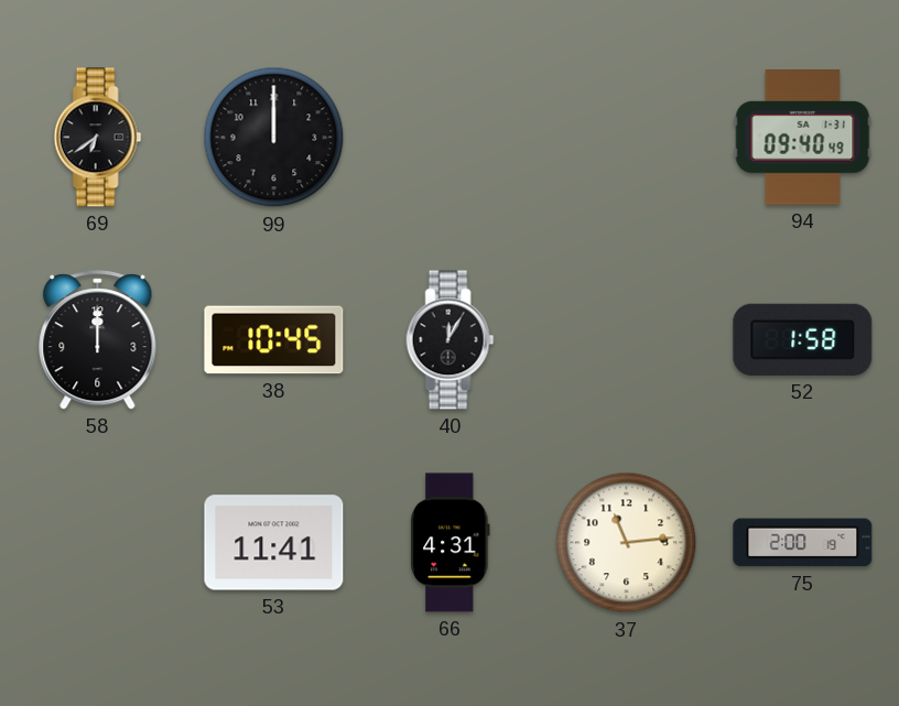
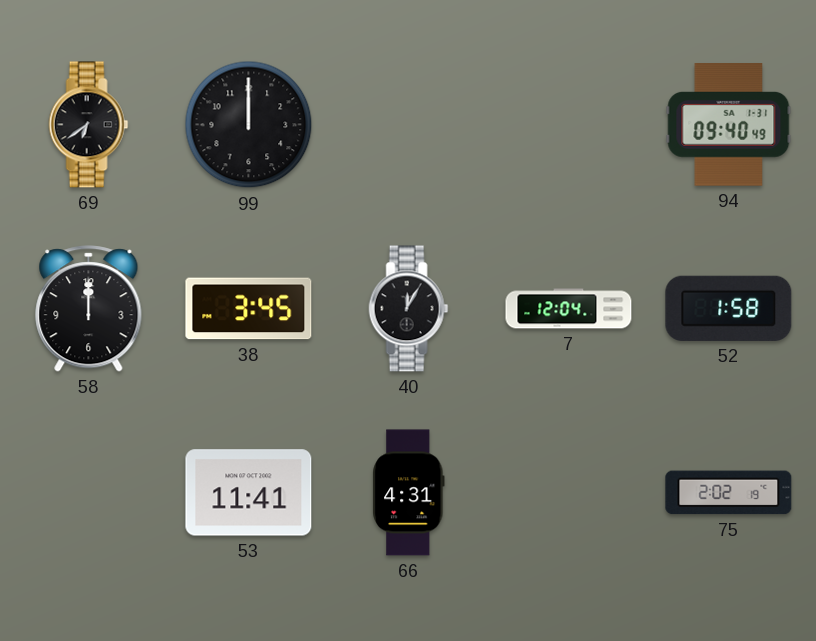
38: 10:45 -> 3:45
7: none -> 12:04
37: 11:14 -> none
75: 2:00 -> 2:02
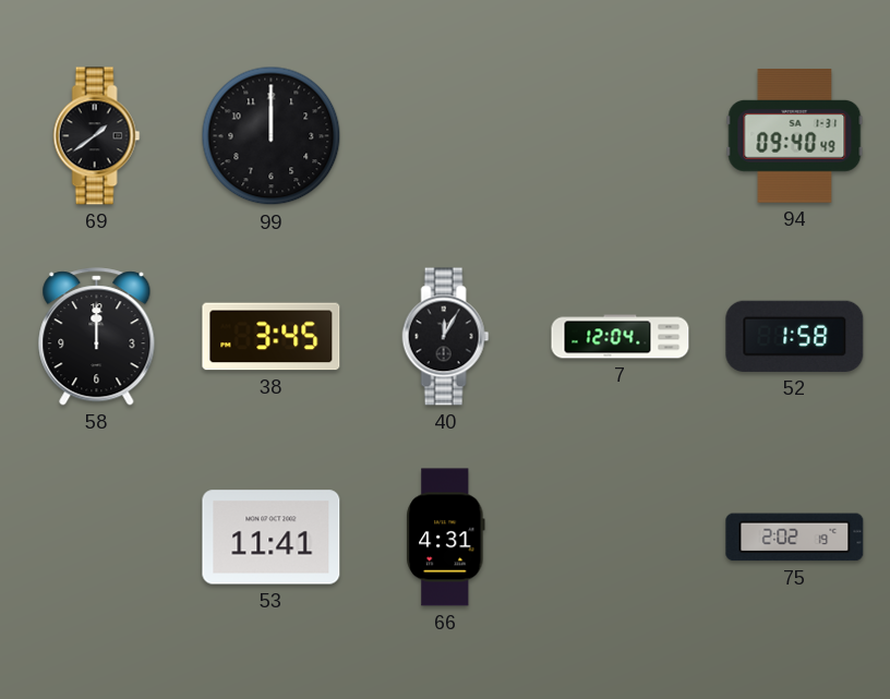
69: 6:39 -> 1:39
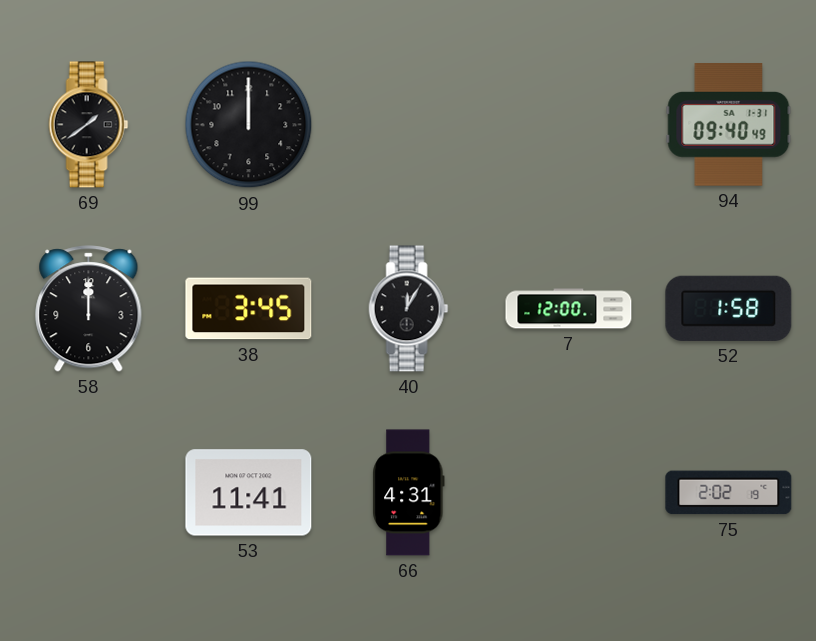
7: 12:04 -> 12:00
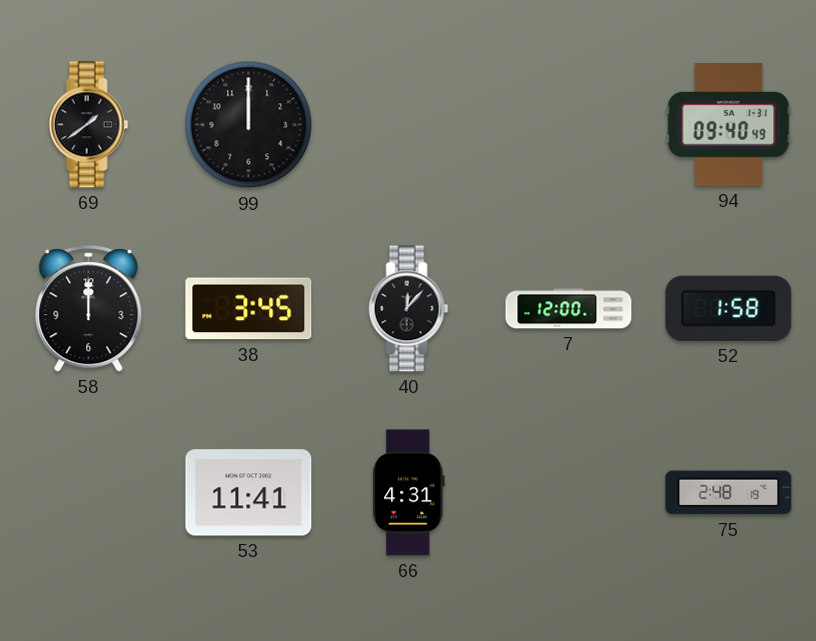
40: 12:05 -> 12:07
75: 2:02 -> 2:48
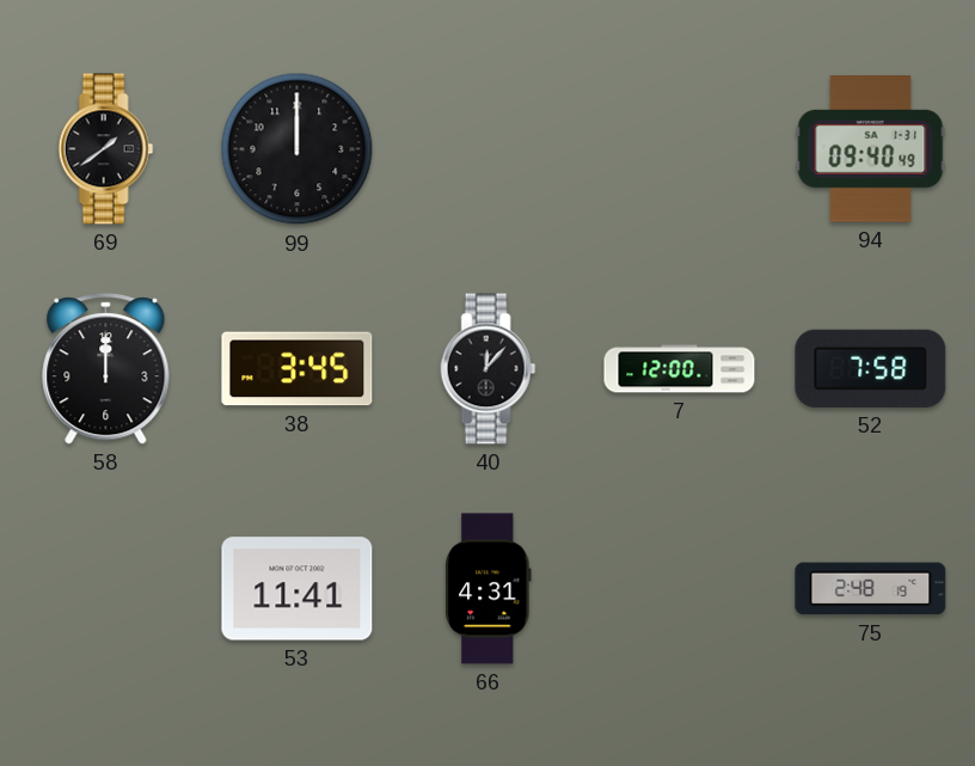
52: 1:58 -> 7:58
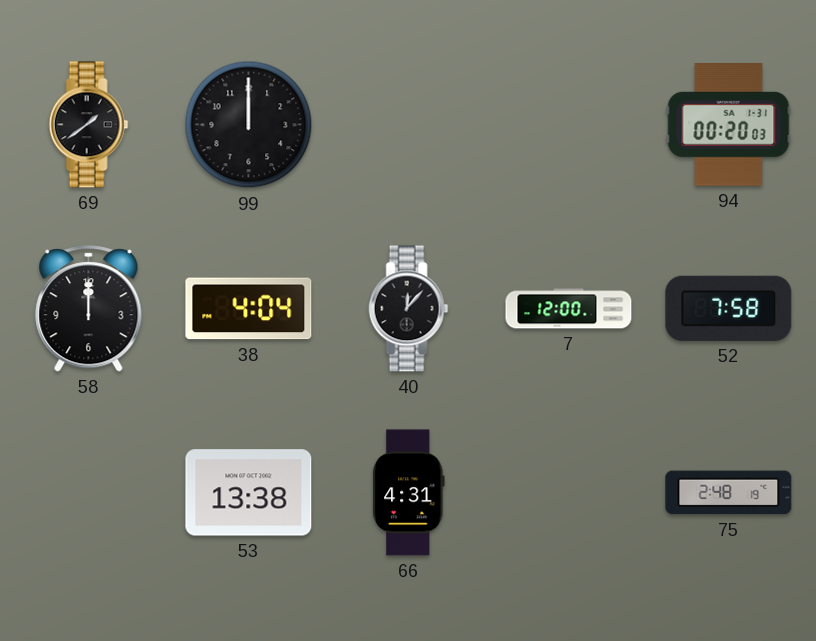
94: 09:40 -> 00:20
38: 3:45 -> 4:04
53: 11:41 -> 13:38
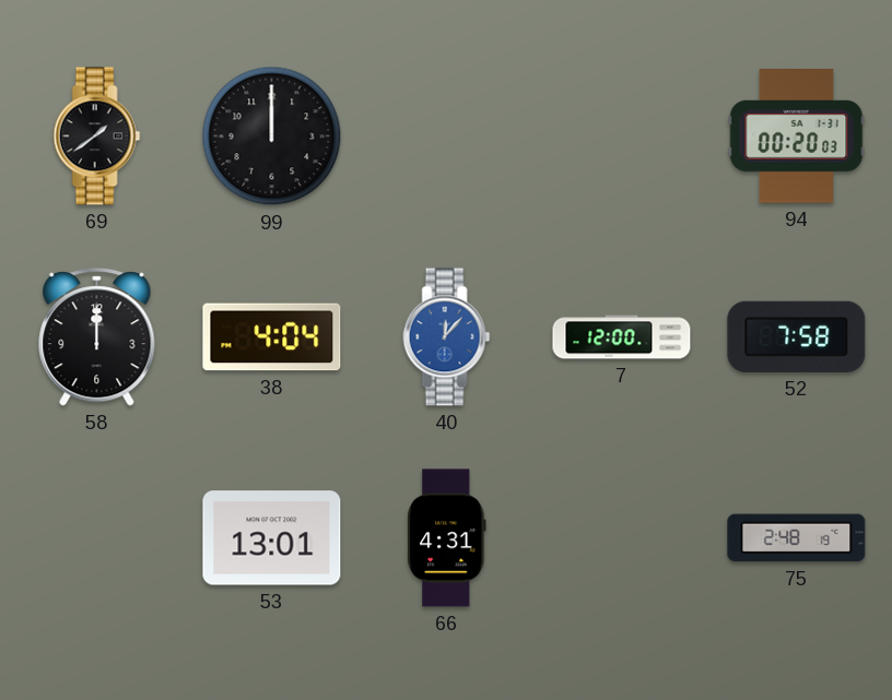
40 dial: black -> blue
53: 13:38 -> 13:01
